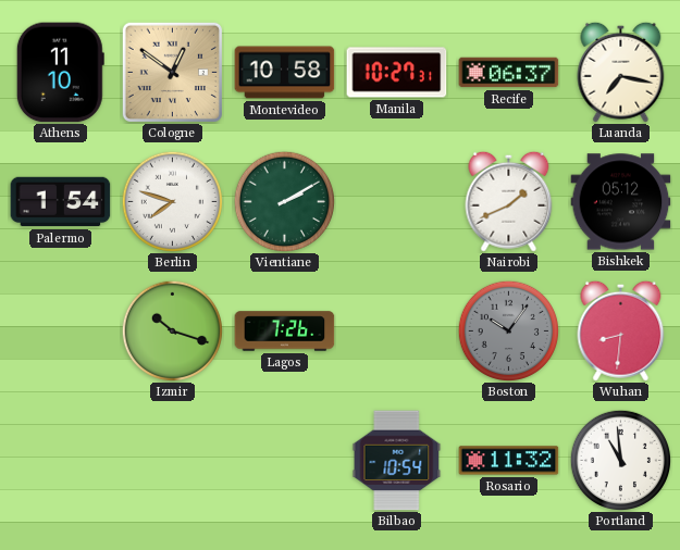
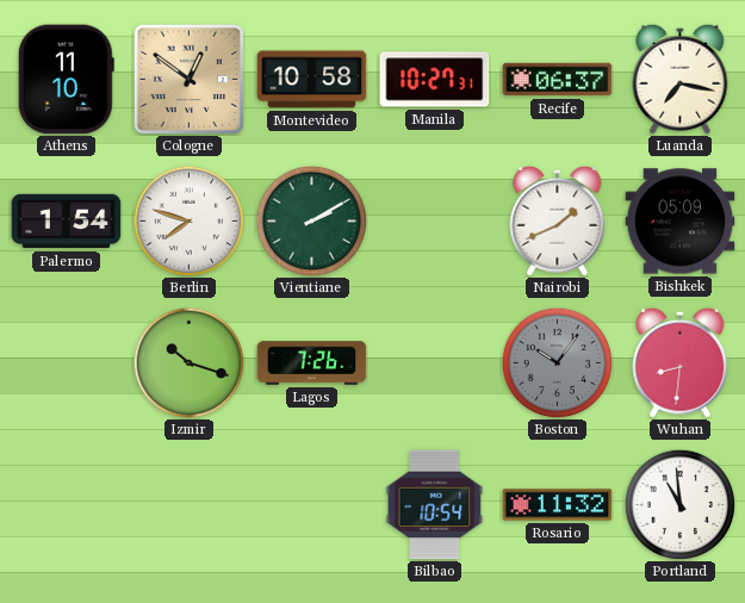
Bishkek: 05:12 -> 05:09
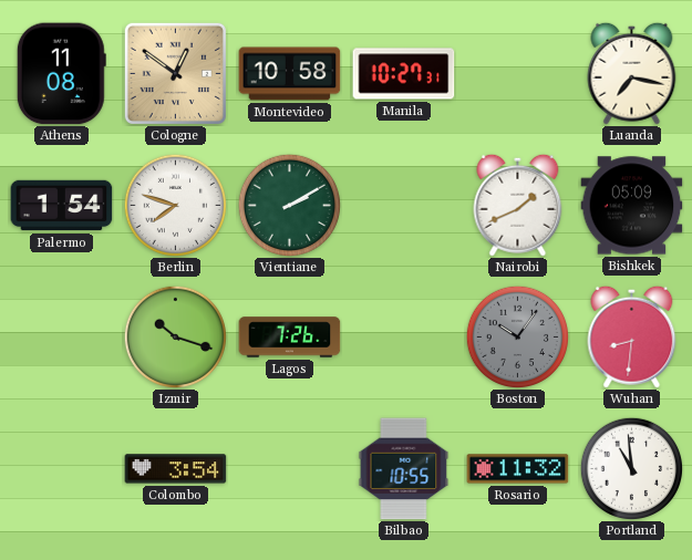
Athens: 11:10 -> 11:08
Recife: 06:37 -> none
Colombo: none -> 3:54
Bilbao: 10:54 -> 10:55
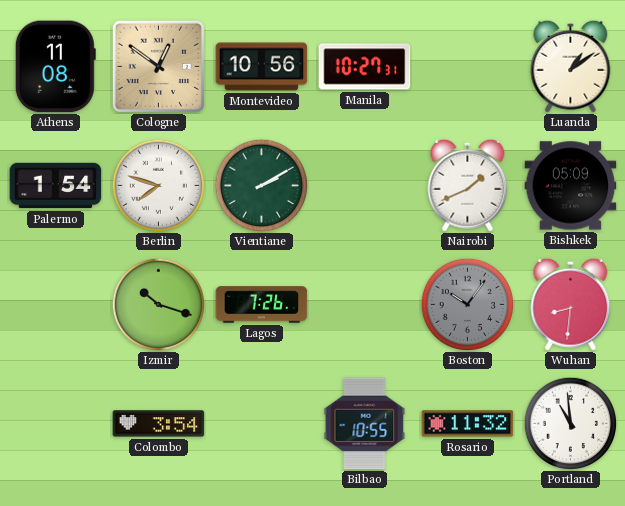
Montevideo: 10:58 -> 10:56
Luanda: 7:17 -> 1:09
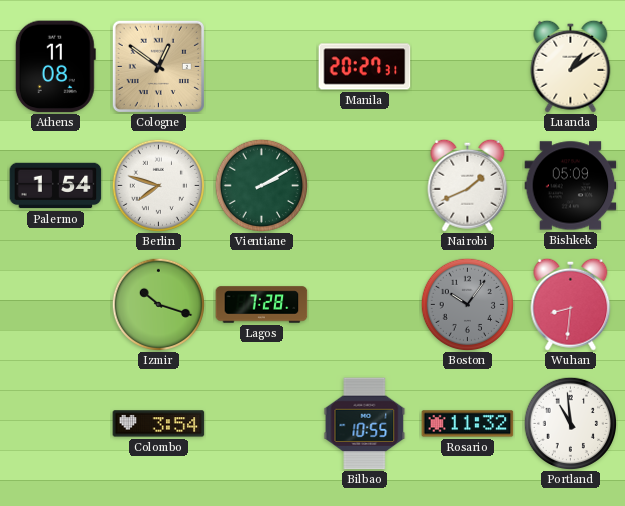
Montevideo: 10:56 -> none
Manila: 10:27 -> 20:27
Lagos: 7:26 -> 7:28
